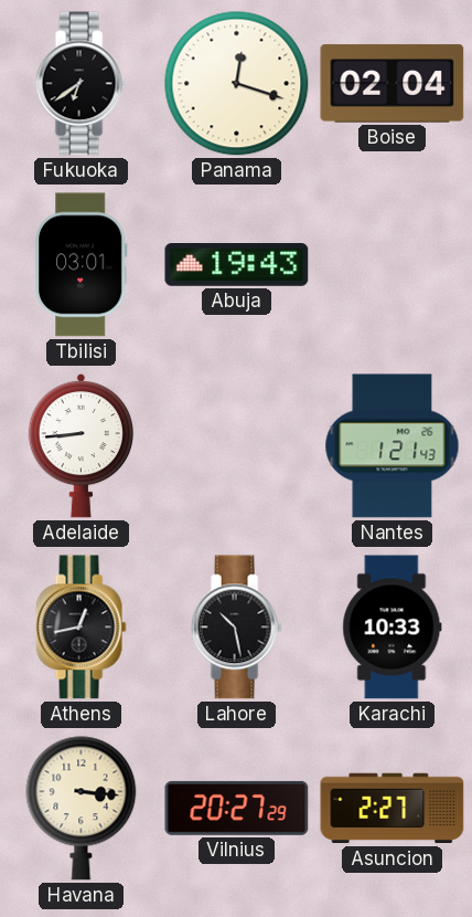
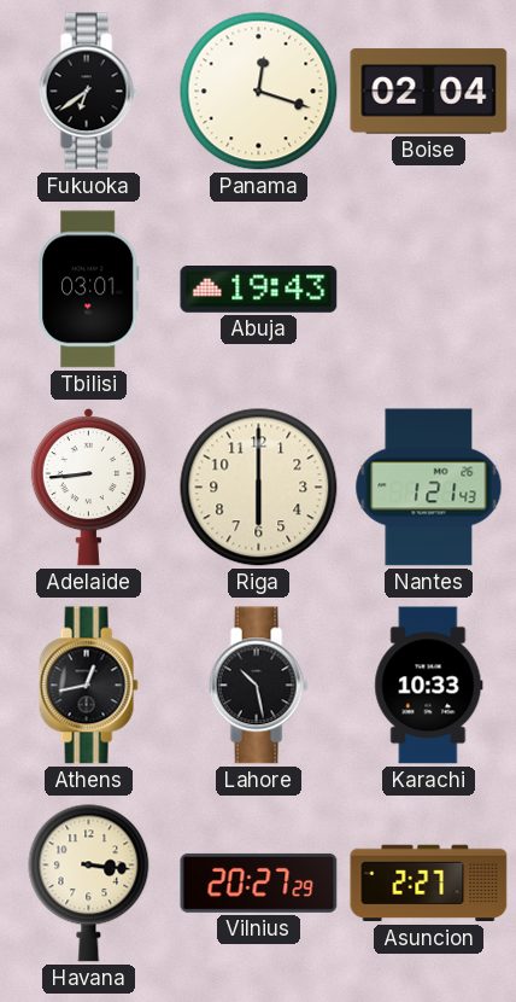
Riga: none -> 6:00
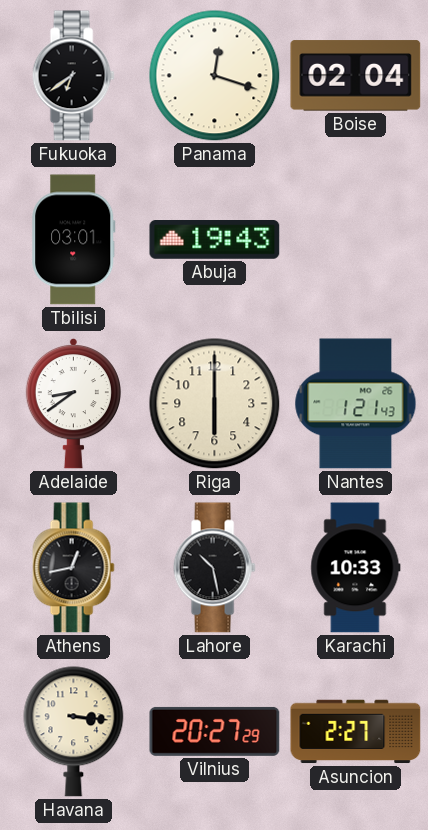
Adelaide: 8:44 -> 8:39
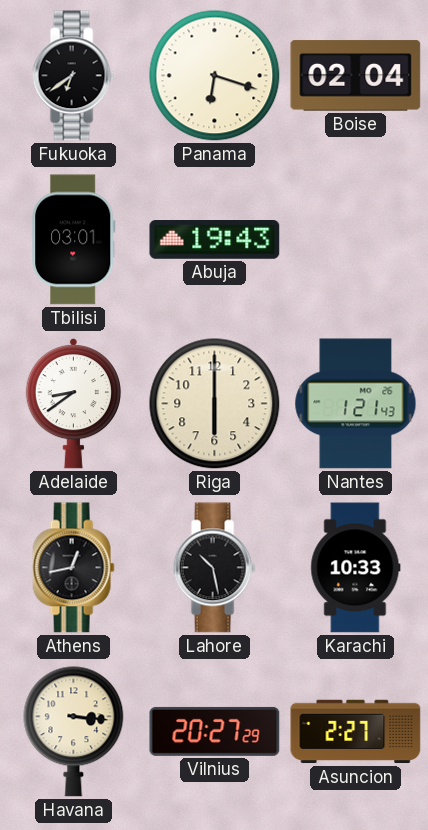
Panama: 12:18 -> 6:18
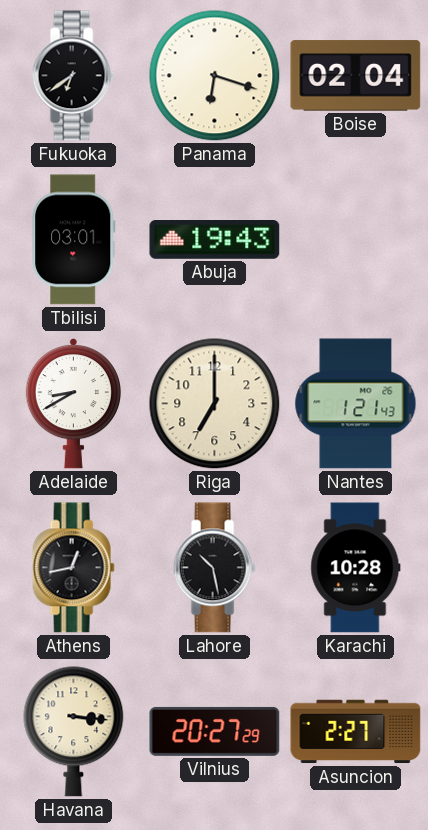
Adelaide: 8:39 -> 8:40
Riga: 6:00 -> 7:00
Karachi: 10:33 -> 10:28
